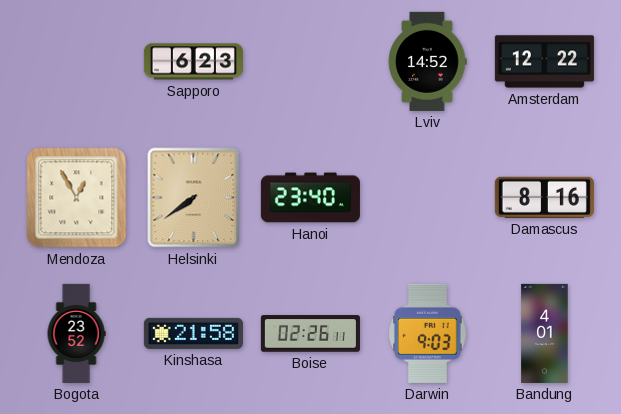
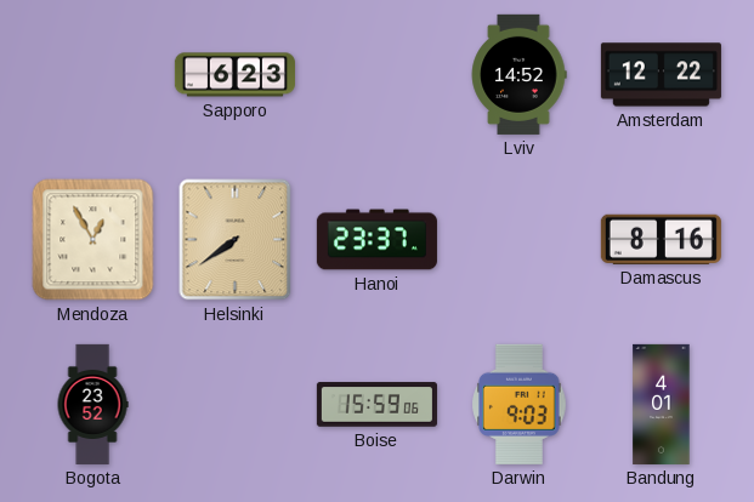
Hanoi: 23:40 -> 23:37
Kinshasa: 21:58 -> none
Boise: 02:26 -> 15:59
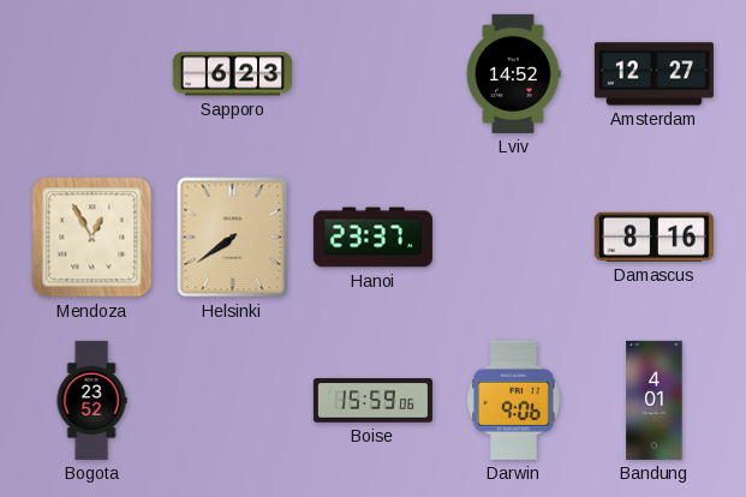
Amsterdam: 12:22 -> 12:27
Darwin: 9:03 -> 9:06
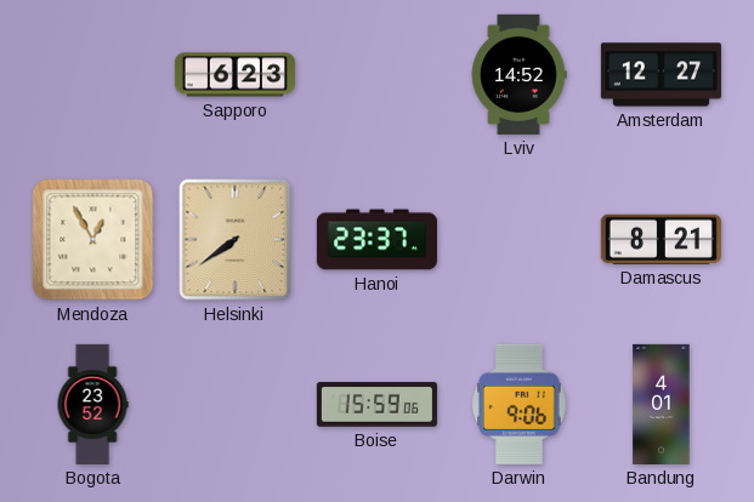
Damascus: 8:16 -> 8:21
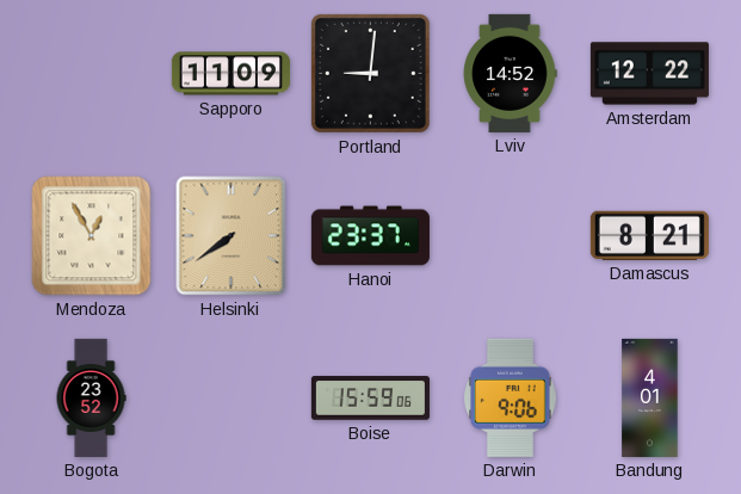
Sapporo: 6:23 -> 11:09
Portland: none -> 9:01
Amsterdam: 12:27 -> 12:22
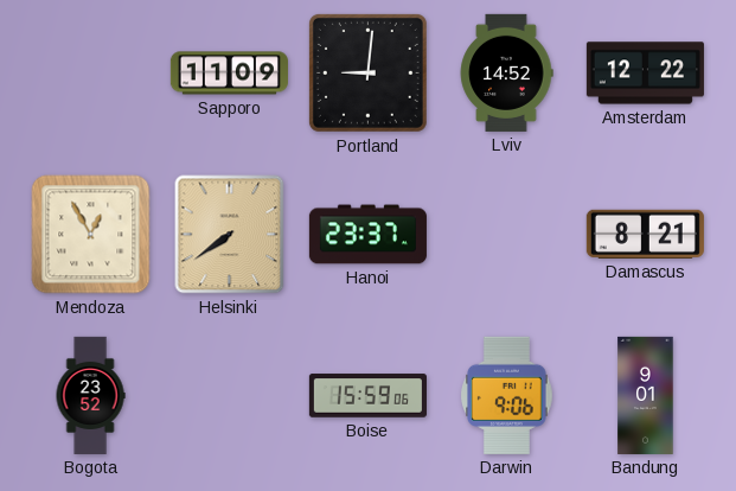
Bandung: 4:01 -> 9:01
